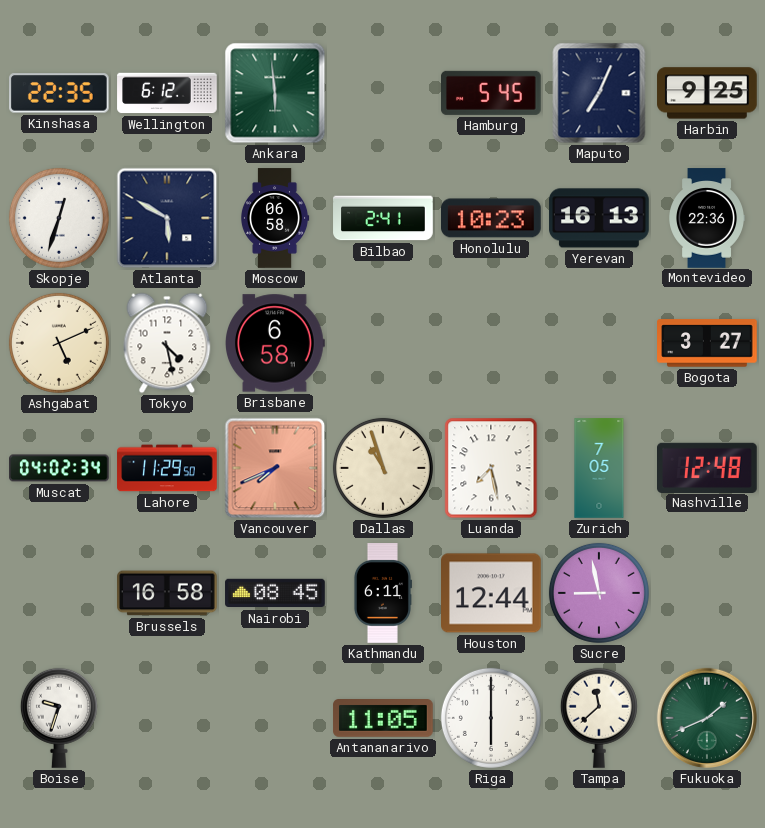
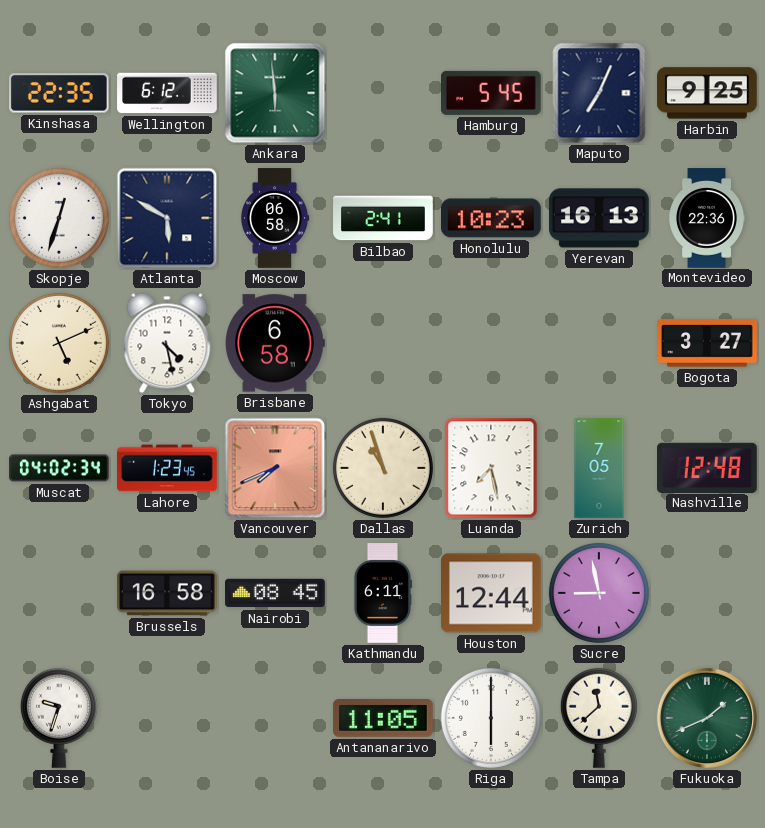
Lahore: 11:29 -> 1:23
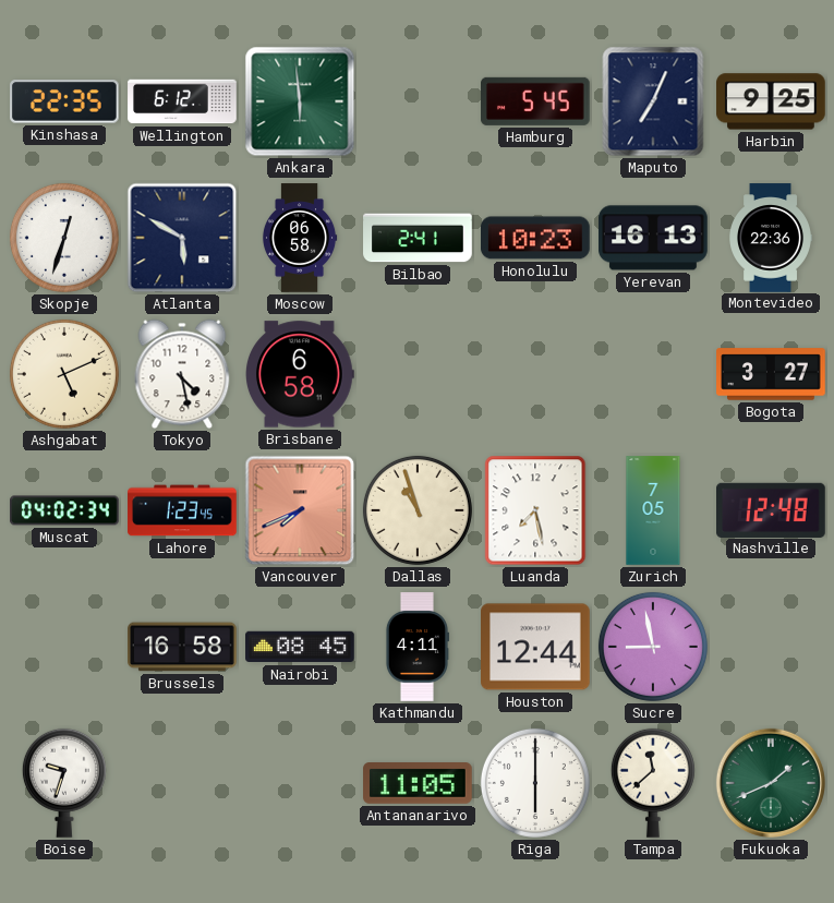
Kathmandu: 6:11 -> 4:11
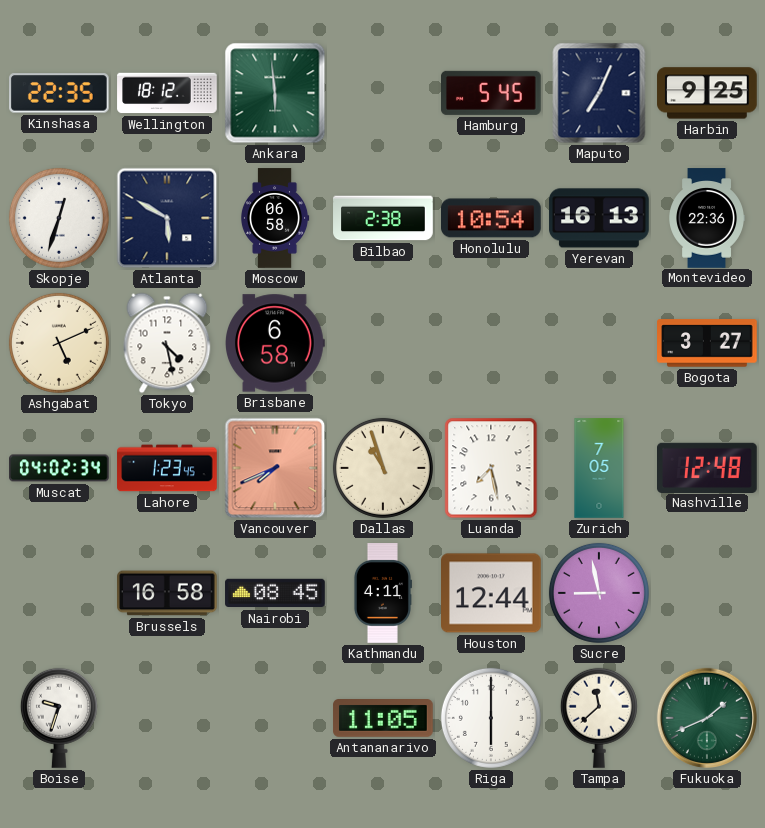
Wellington: 6:12 -> 18:12
Bilbao: 2:41 -> 2:38
Honolulu: 10:23 -> 10:54
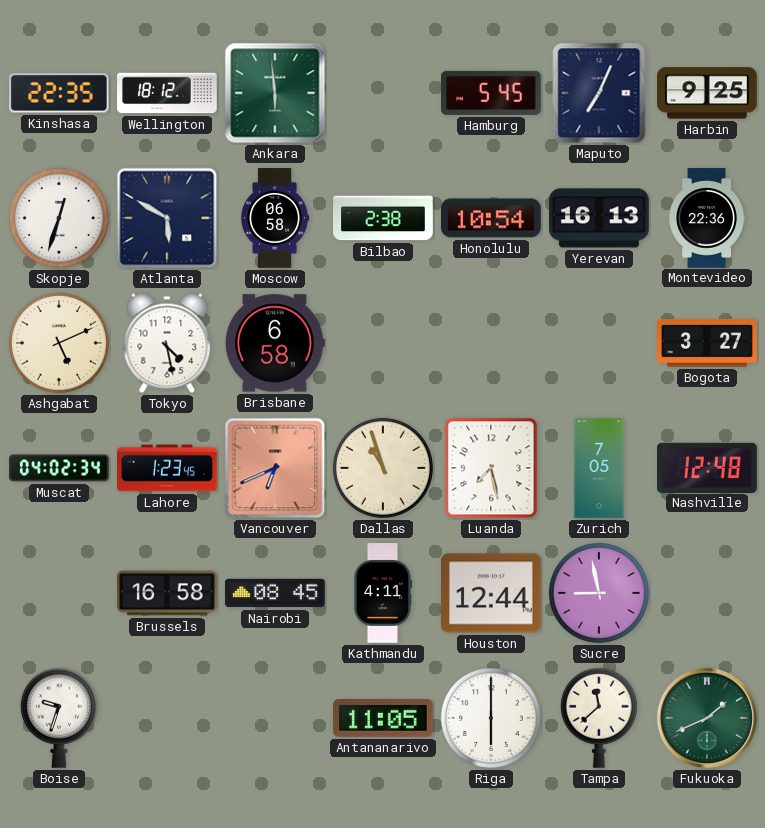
Vancouver: 7:41 -> 6:41
